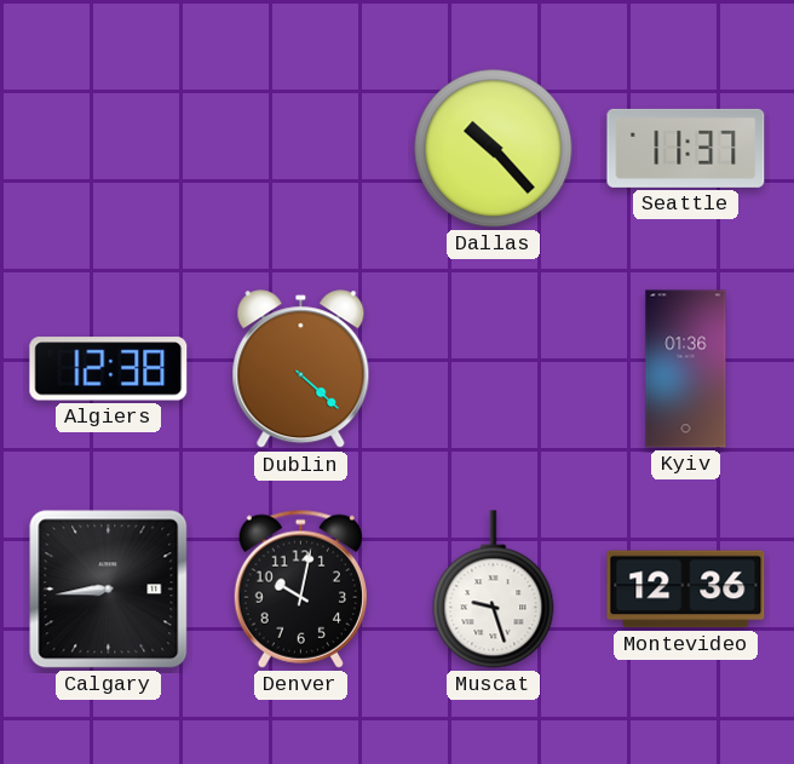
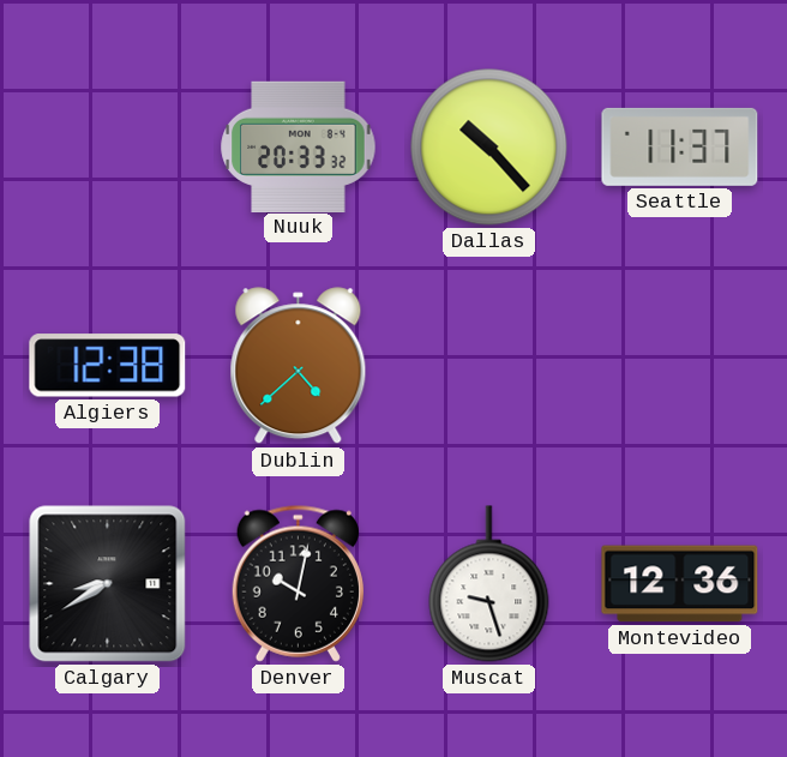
Nuuk: none -> 20:33
Dublin: 4:22 -> 4:38
Kyiv: 01:36 -> none
Calgary: 8:44 -> 8:40
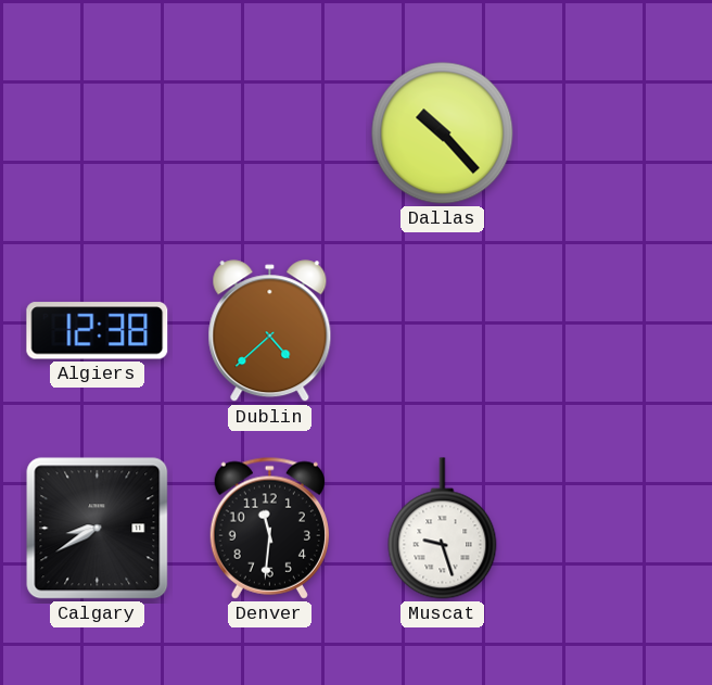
Nuuk: 20:33 -> none
Seattle: 11:37 -> none
Denver: 10:02 -> 11:31
Montevideo: 12:36 -> none
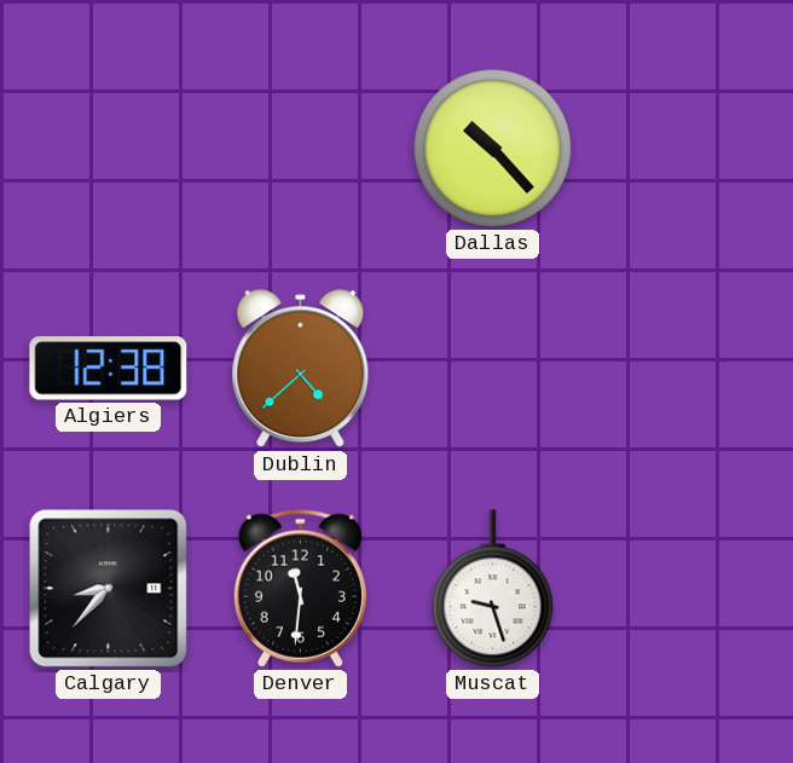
Calgary: 8:40 -> 8:37
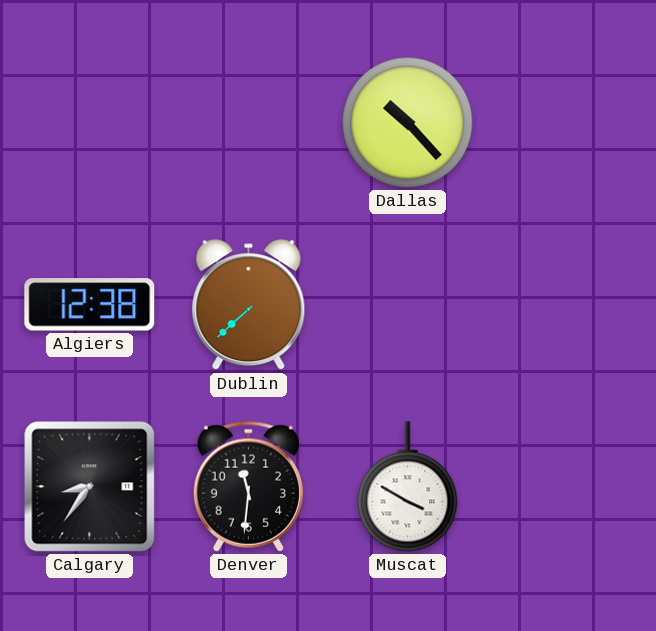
Dublin: 4:38 -> 7:38
Calgary: 8:37 -> 8:36
Muscat: 9:27 -> 3:50
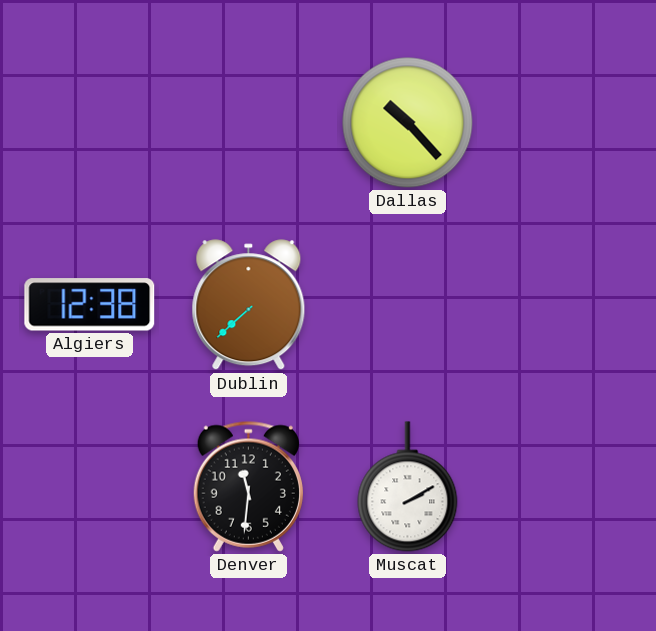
Calgary: 8:36 -> none
Muscat: 3:50 -> 2:10
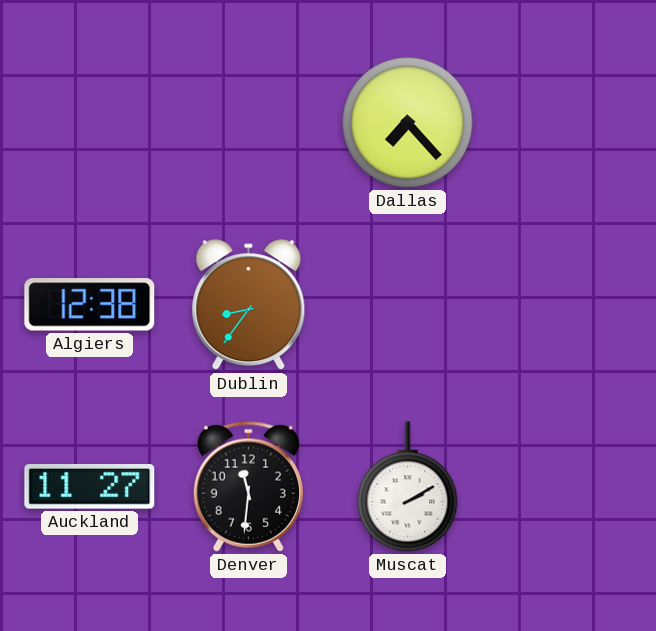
Dallas: 10:23 -> 7:23
Dublin: 7:38 -> 8:36
Auckland: none -> 11:27
